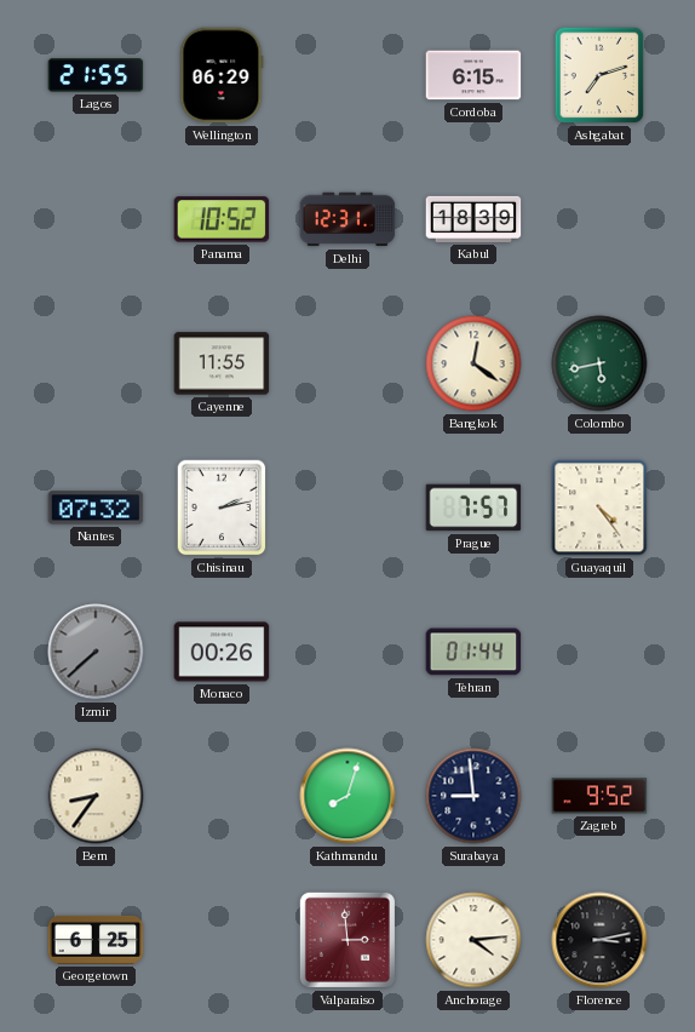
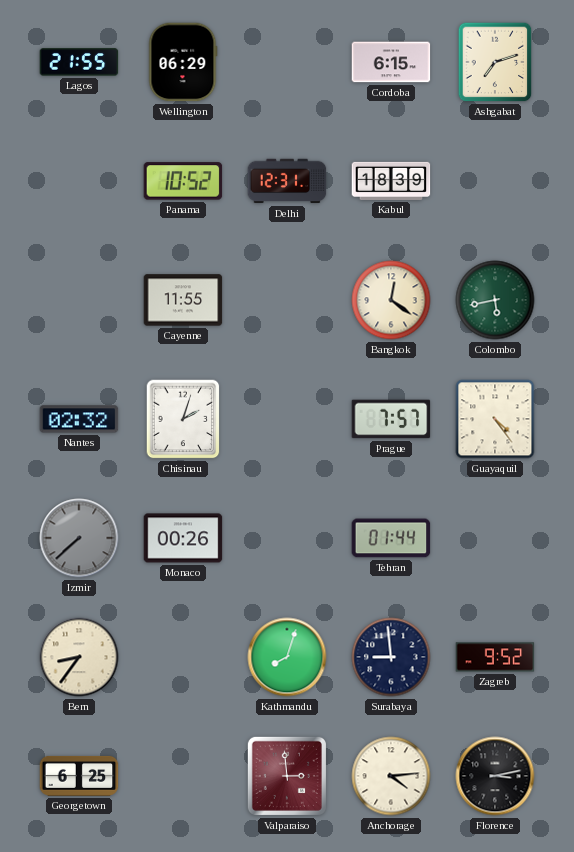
Nantes: 07:32 -> 02:32
Chisinau: 2:13 -> 2:03
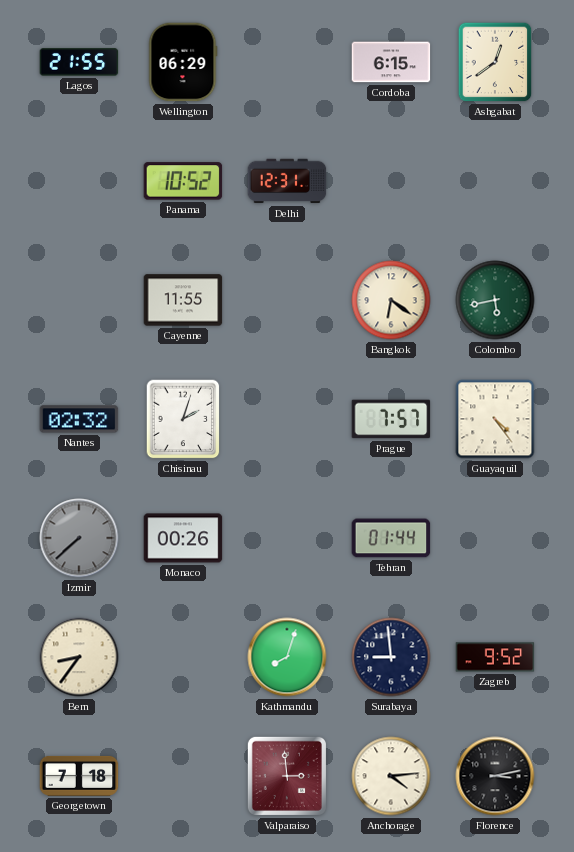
Ashgabat: 7:12 -> 12:39
Kabul: 18:39 -> none
Bangkok: 12:21 -> 6:21
Georgetown: 6:25 -> 7:18
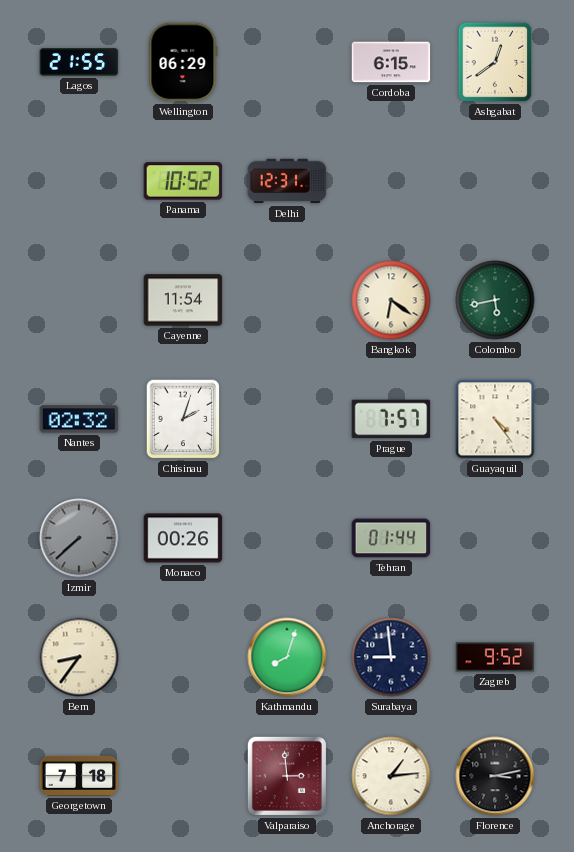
Cayenne: 11:55 -> 11:54
Anchorage: 4:14 -> 1:14
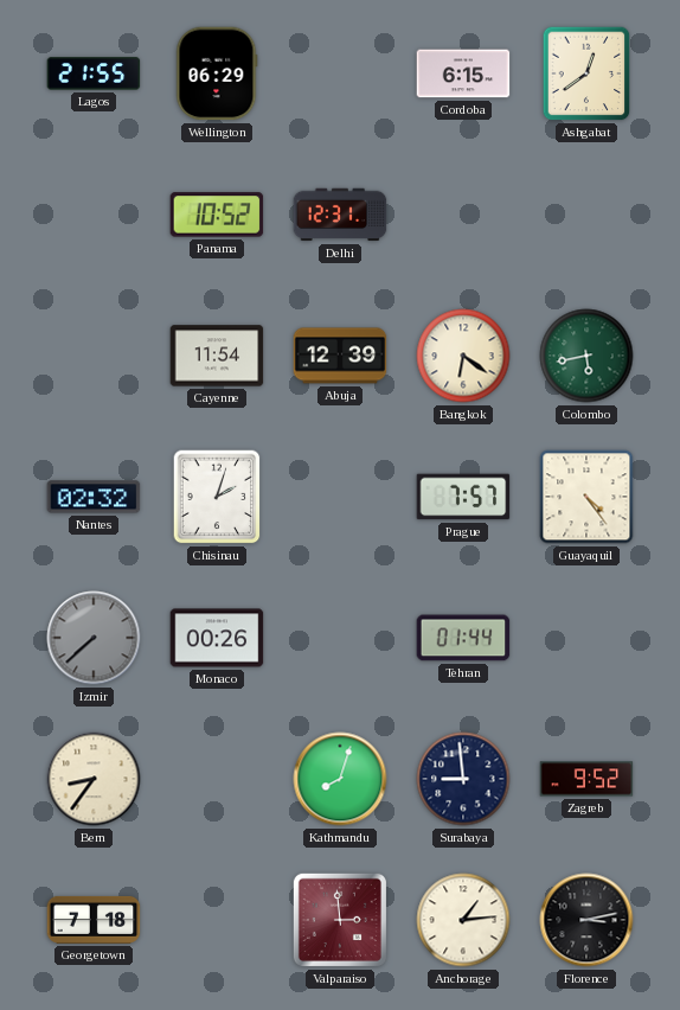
Abuja: none -> 12:39
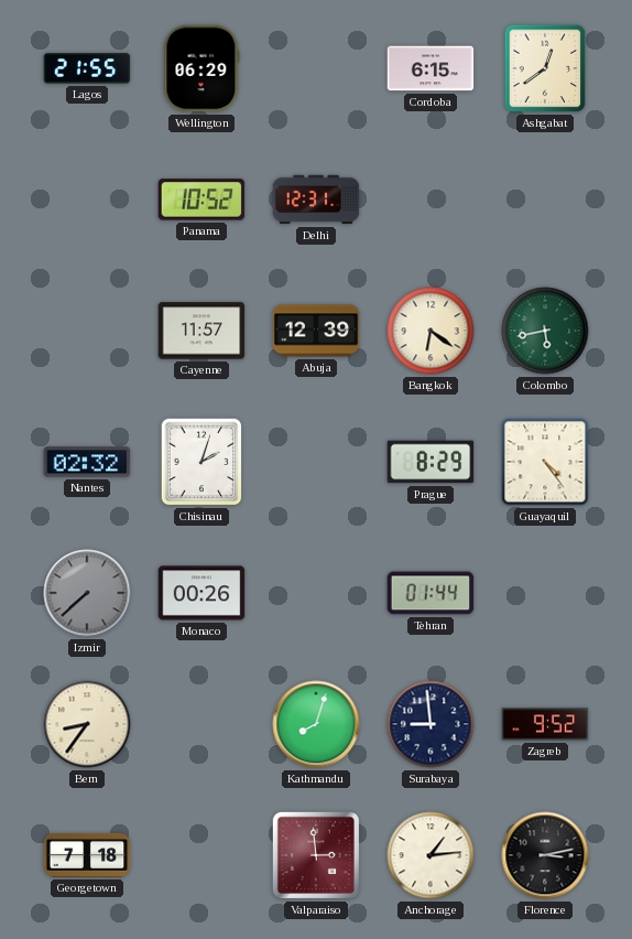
Cayenne: 11:54 -> 11:57
Prague: 7:57 -> 8:29
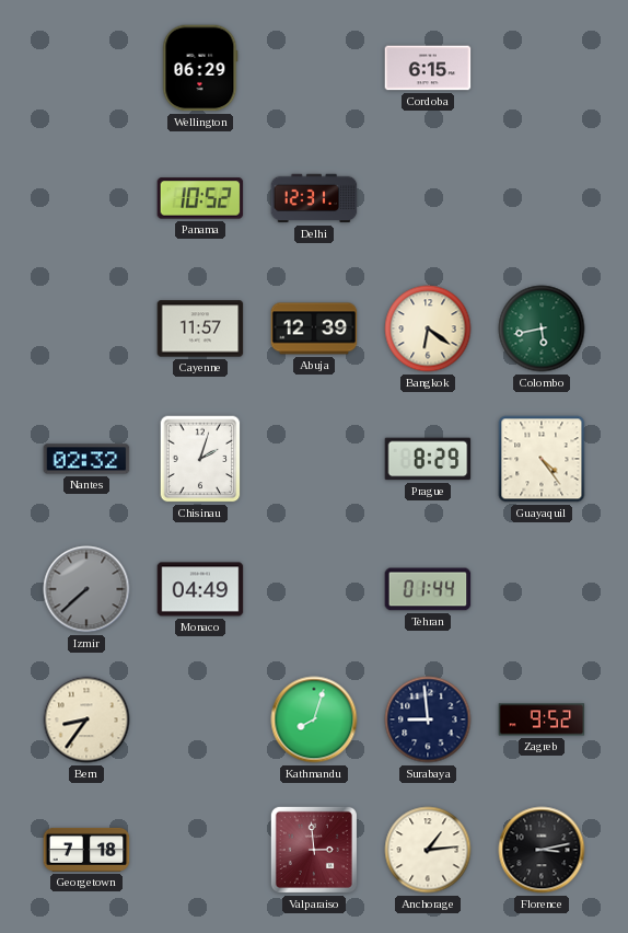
Lagos: 21:55 -> none
Ashgabat: 12:39 -> none
Monaco: 00:26 -> 04:49
